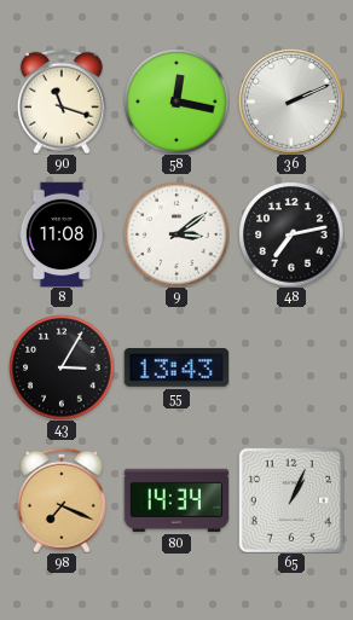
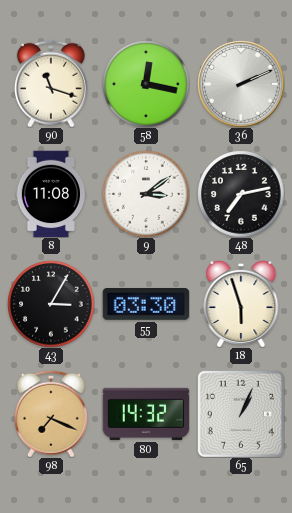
55: 13:43 -> 03:30
18: none -> 5:57
80: 14:34 -> 14:32
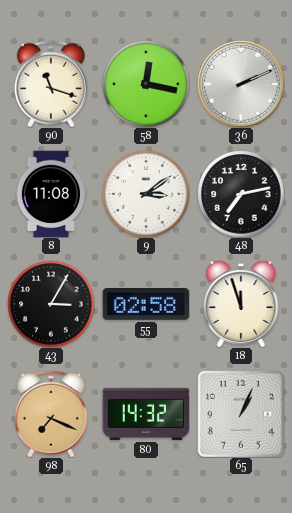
55: 03:30 -> 02:58
18: 5:57 -> 11:57
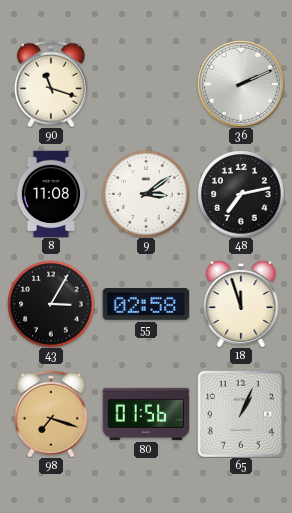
58: 12:17 -> none
98: 7:19 -> 7:18
80: 14:32 -> 01:56
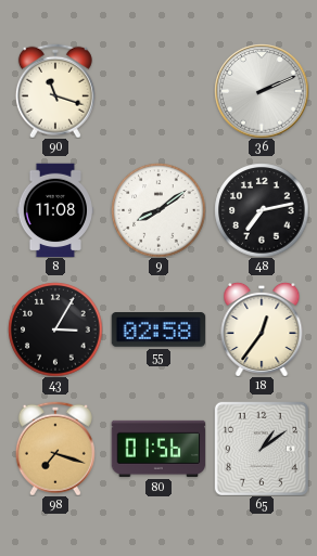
9: 3:09 -> 8:09
18: 11:57 -> 12:36
65: 1:04 -> 1:09
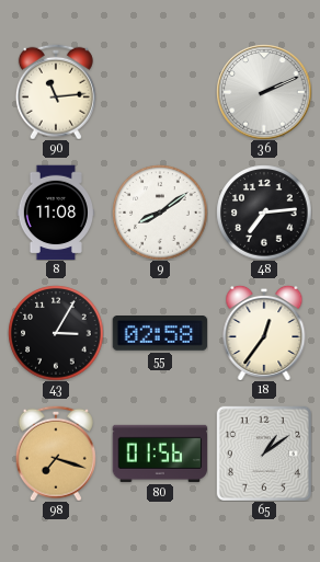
90: 11:18 -> 11:14
48: 7:13 -> 7:14
